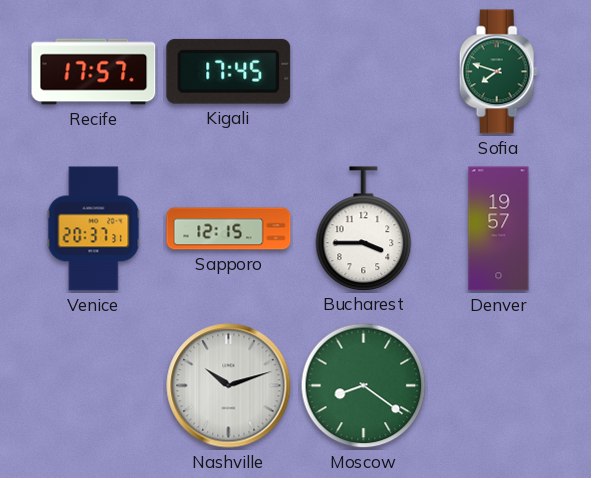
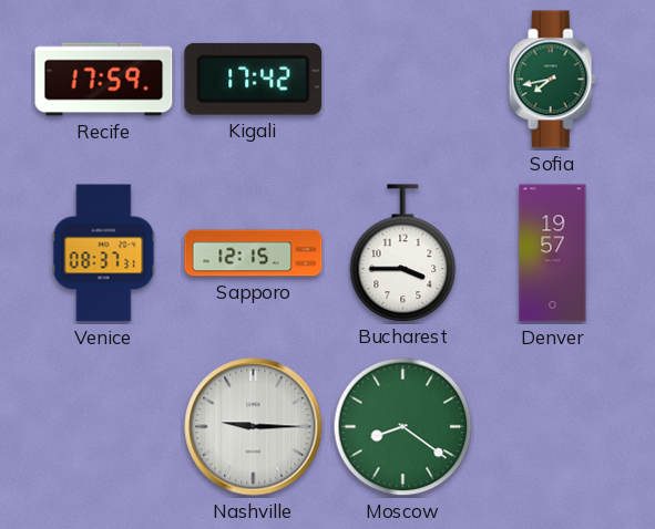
Recife: 17:57 -> 17:59
Kigali: 17:45 -> 17:42
Sofia: 7:48 -> 7:43
Venice: 20:37 -> 08:37
Nashville: 10:12 -> 9:15
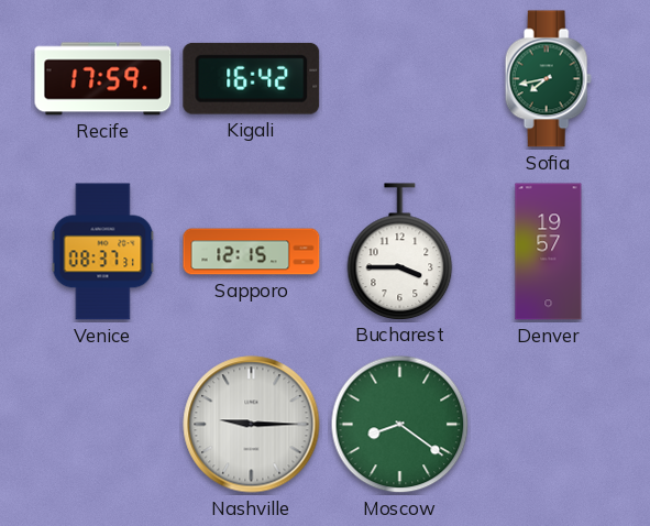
Kigali: 17:42 -> 16:42
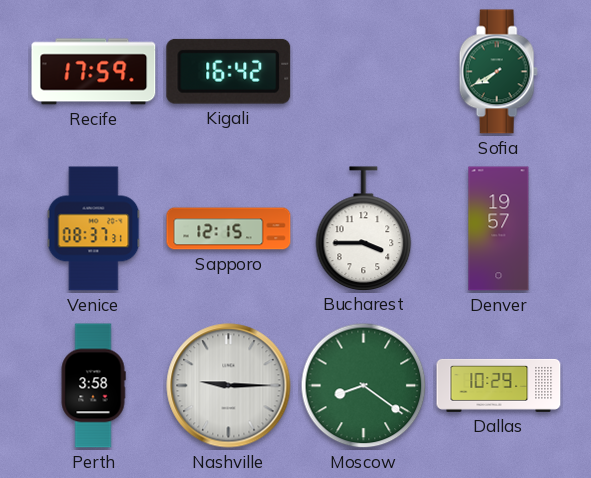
Sofia: 7:43 -> 7:40
Perth: none -> 3:58
Dallas: none -> 10:29
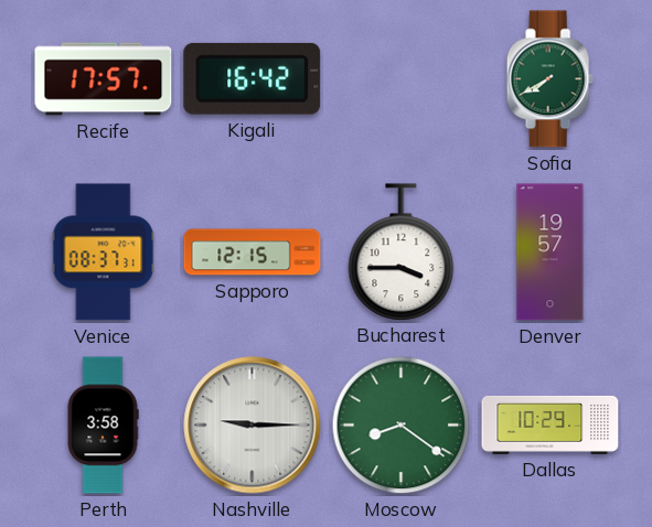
Recife: 17:59 -> 17:57
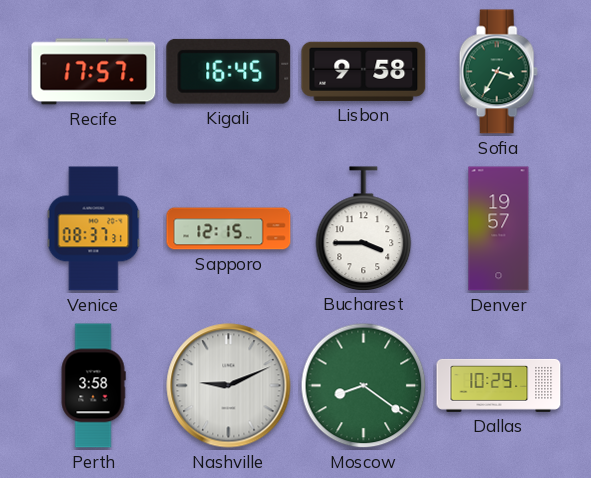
Kigali: 16:42 -> 16:45
Lisbon: none -> 9:58
Sofia: 7:40 -> 3:35
Nashville: 9:15 -> 9:11
